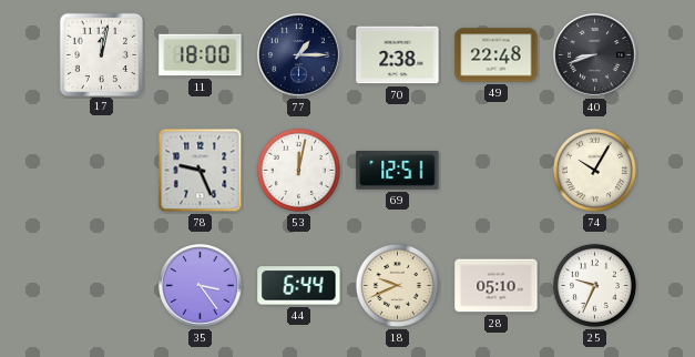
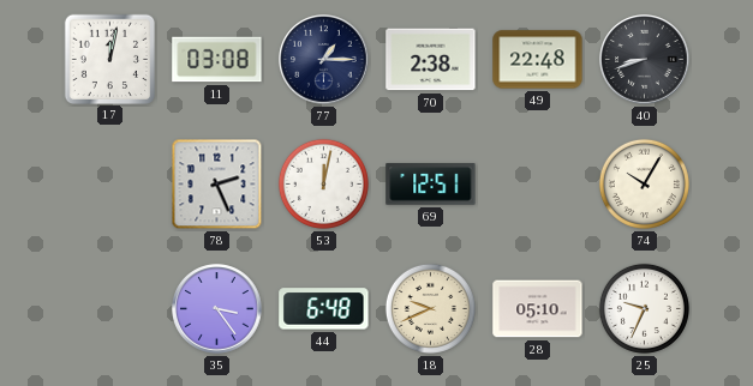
11: 18:00 -> 03:08
78: 9:26 -> 2:26
44: 6:44 -> 6:48
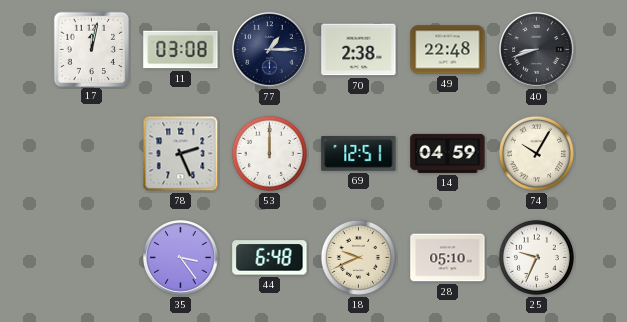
53: 12:02 -> 12:00
14: none -> 04:59
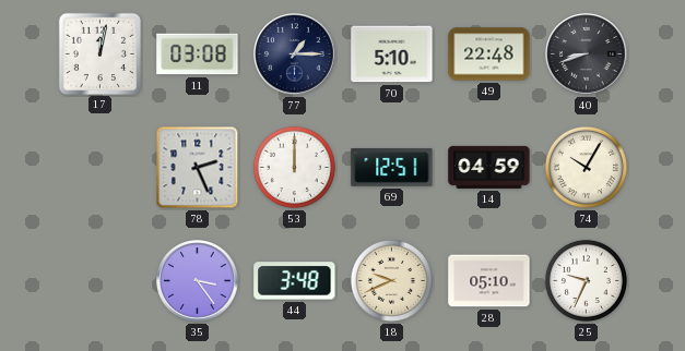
70: 2:38 -> 5:10
44: 6:48 -> 3:48
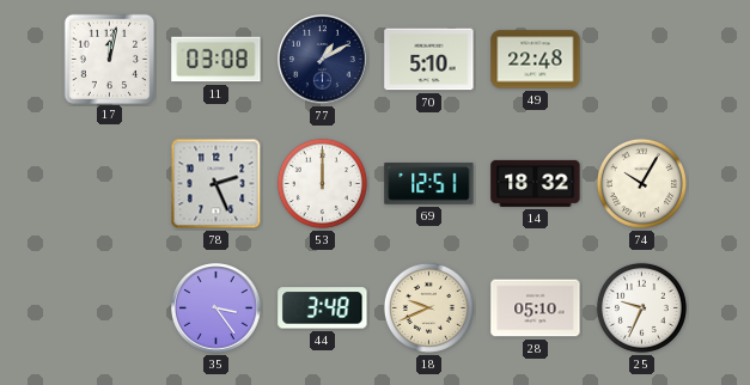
77: 1:15 -> 1:10
40: 8:42 -> none
14: 04:59 -> 18:32
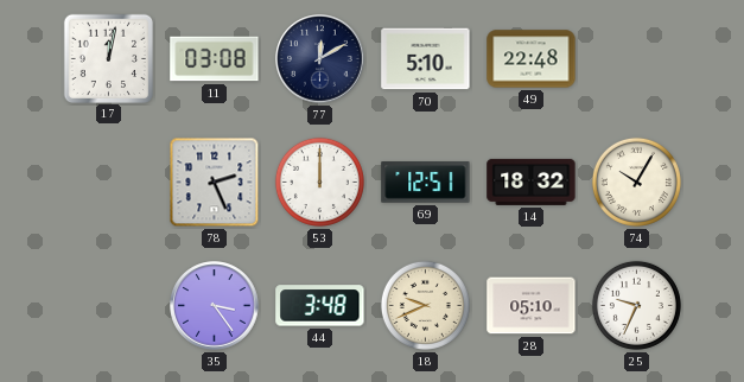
77: 1:10 -> 12:10
